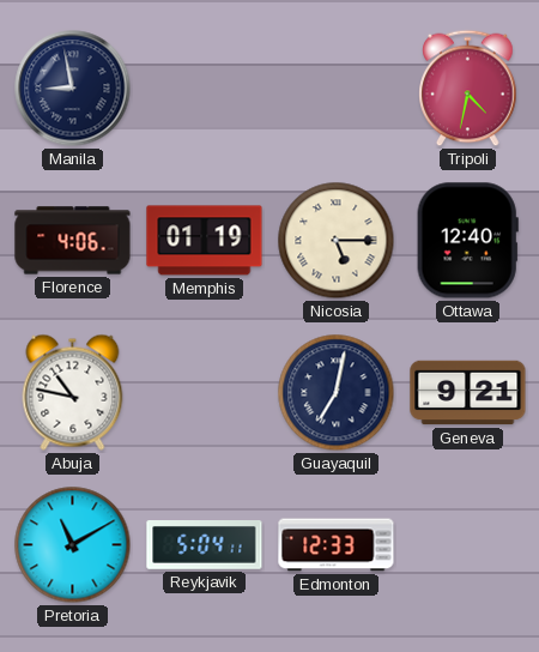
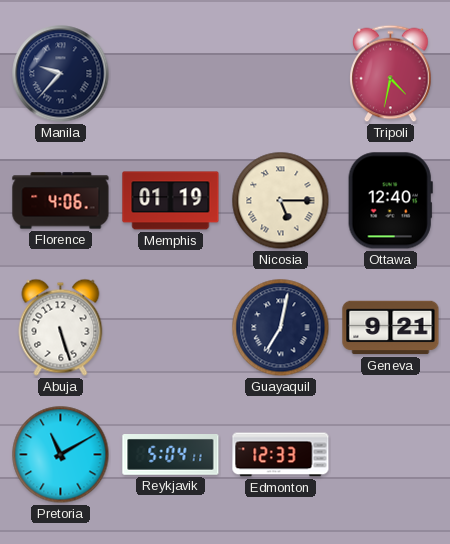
Manila: 8:58 -> 9:37
Abuja: 10:47 -> 5:27
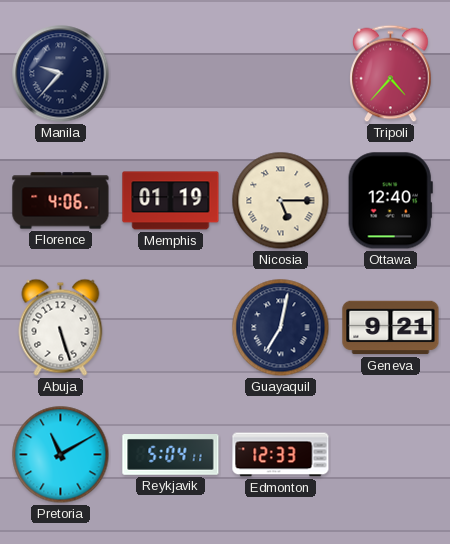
Tripoli: 4:32 -> 4:37
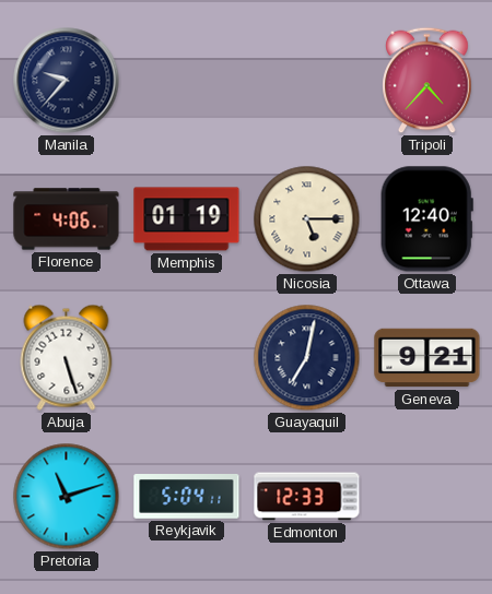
Pretoria: 11:10 -> 11:12
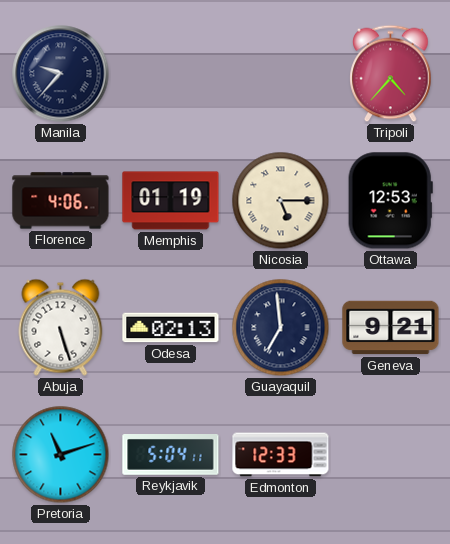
Ottawa: 12:40 -> 12:53
Odesa: none -> 02:13
Guayaquil: 7:02 -> 6:59
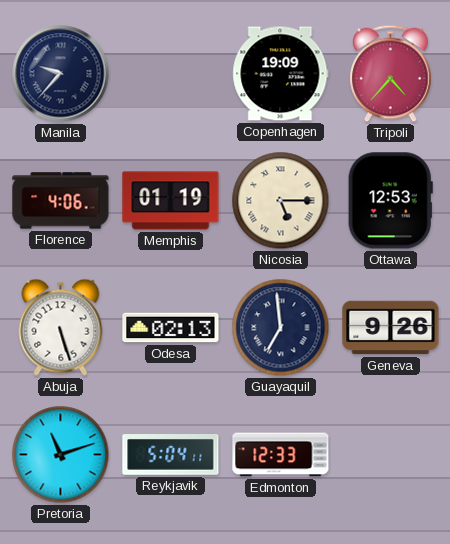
Copenhagen: none -> 19:09
Geneva: 9:21 -> 9:26
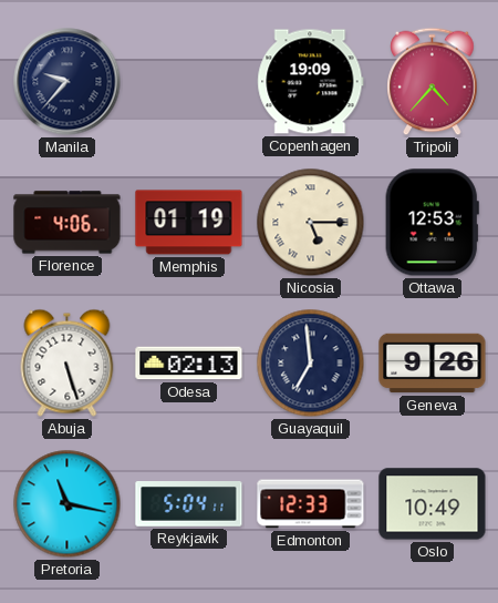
Pretoria: 11:12 -> 11:17
Oslo: none -> 10:49
